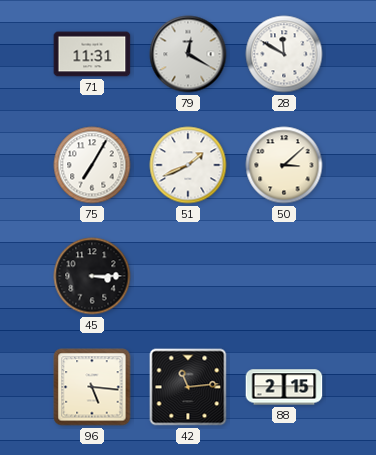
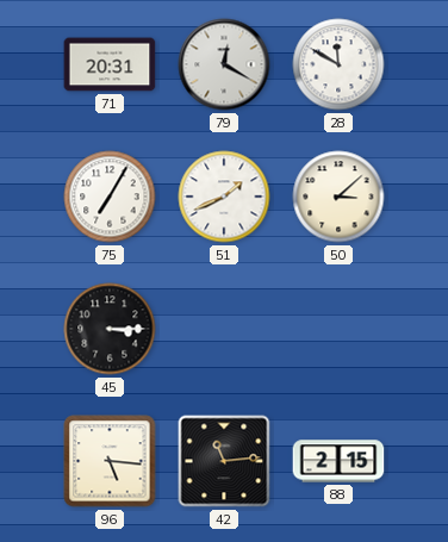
71: 11:31 -> 20:31
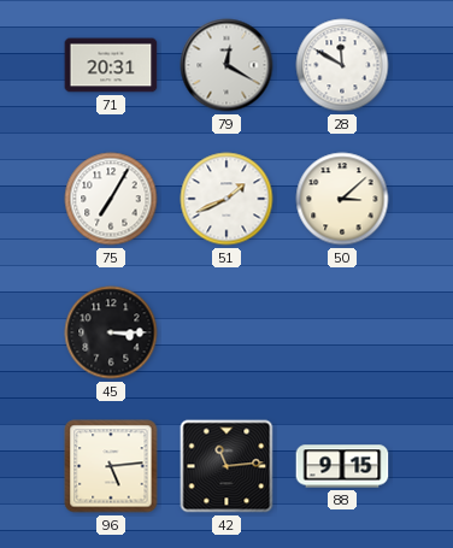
96: 5:16 -> 5:14
88: 2:15 -> 9:15
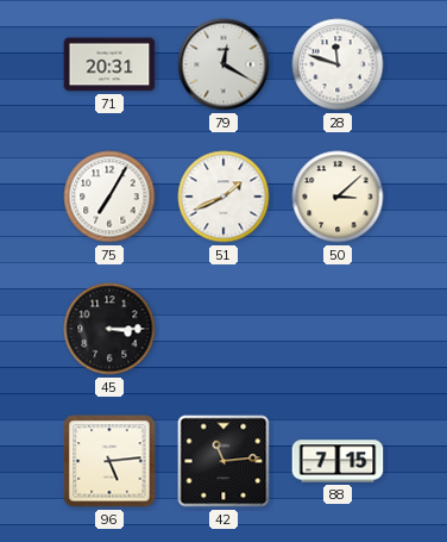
28: 11:50 -> 11:48
88: 9:15 -> 7:15
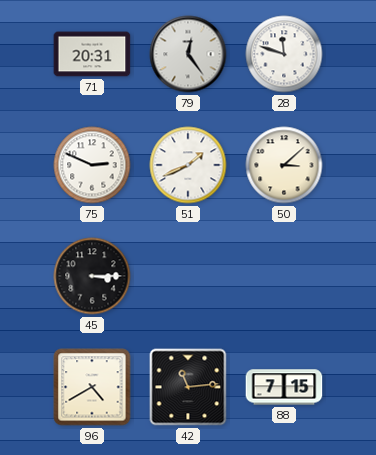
79: 12:20 -> 12:24
75: 7:05 -> 2:49
96: 5:14 -> 4:40
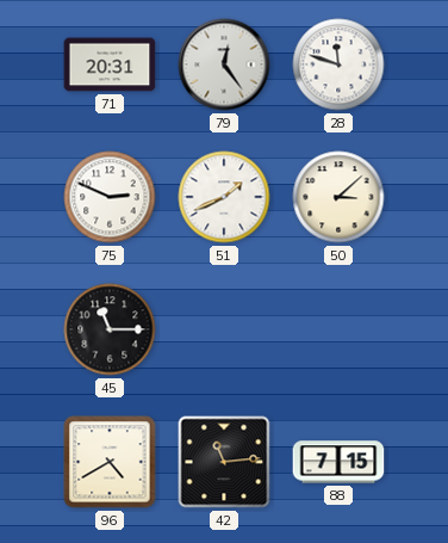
45: 3:15 -> 11:15
